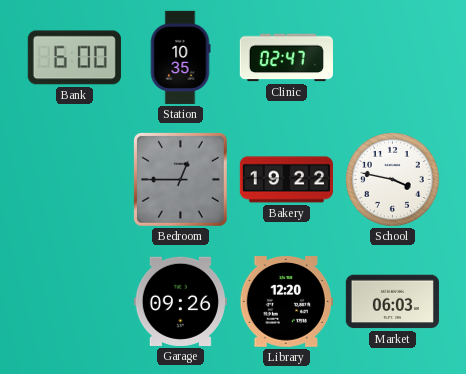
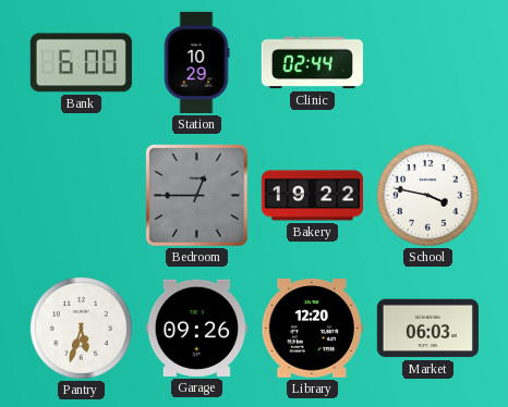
Station: 10:35 -> 10:29
Clinic: 02:47 -> 02:44
Pantry: none -> 5:33
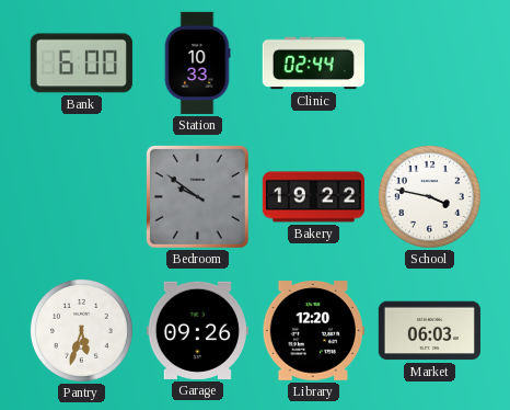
Station: 10:29 -> 10:33
Bedroom: 12:45 -> 9:51
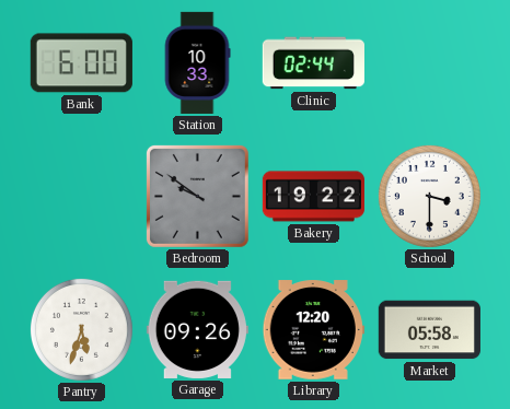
School: 3:47 -> 3:30
Market: 06:03 -> 05:58
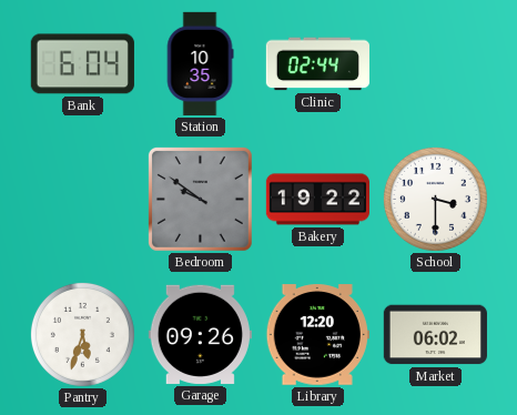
Bank: 6:00 -> 6:04
Station: 10:33 -> 10:35
Market: 05:58 -> 06:02
